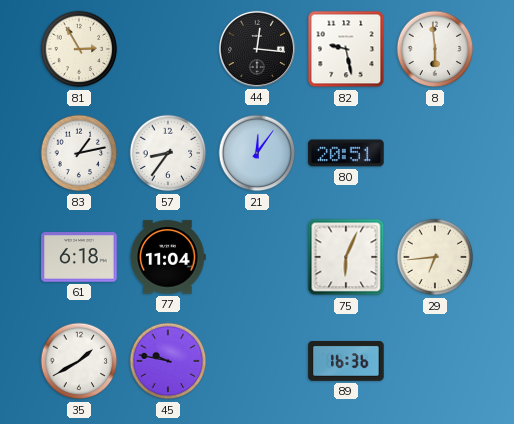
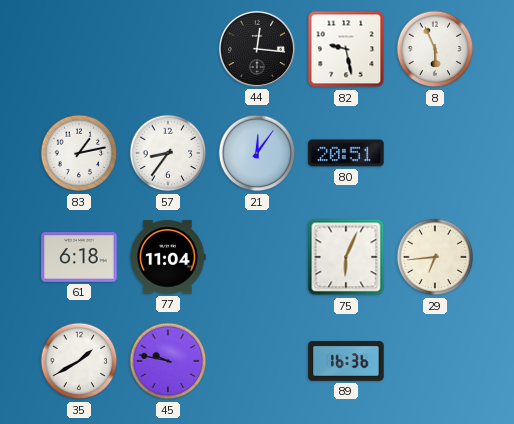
81: 2:55 -> none
8: 5:59 -> 5:56
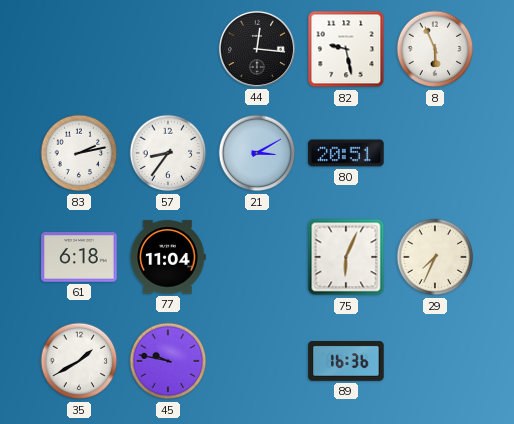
83: 1:13 -> 2:13
21: 12:06 -> 3:10
29: 6:44 -> 7:34
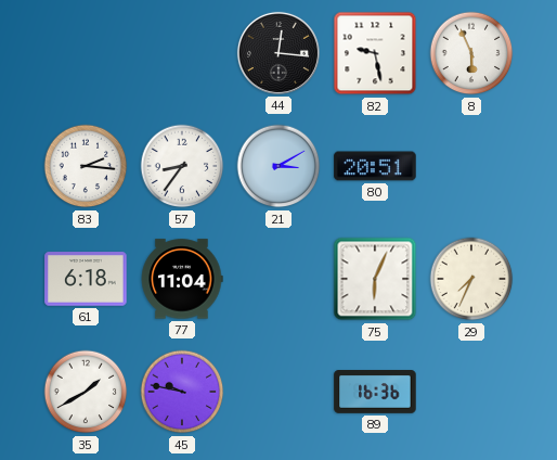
83: 2:13 -> 2:16
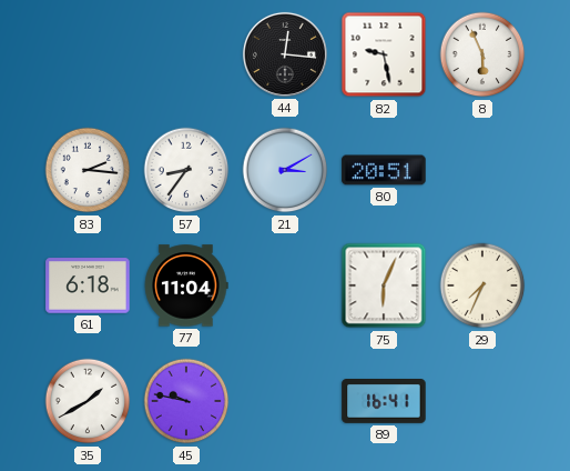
89: 16:36 -> 16:41
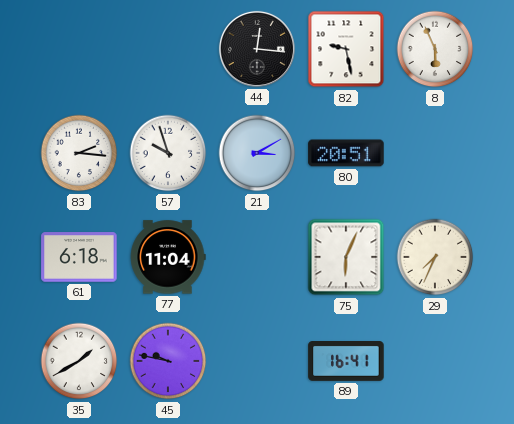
57: 8:36 -> 9:57
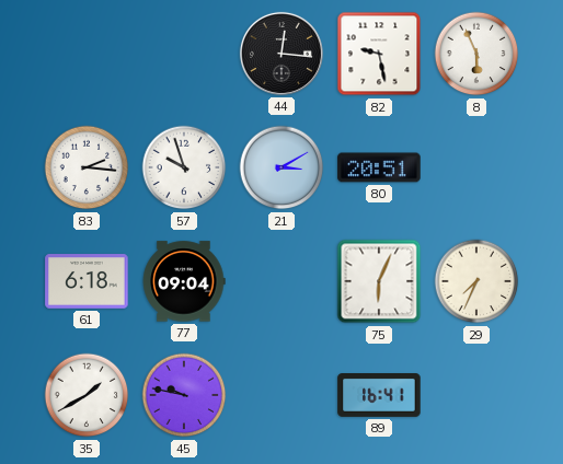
77: 11:04 -> 09:04
